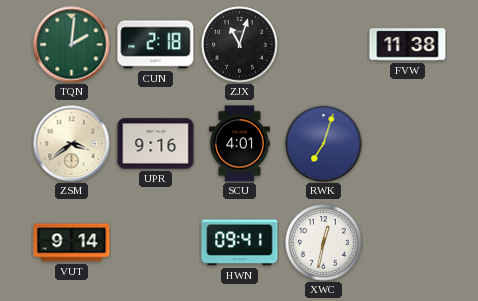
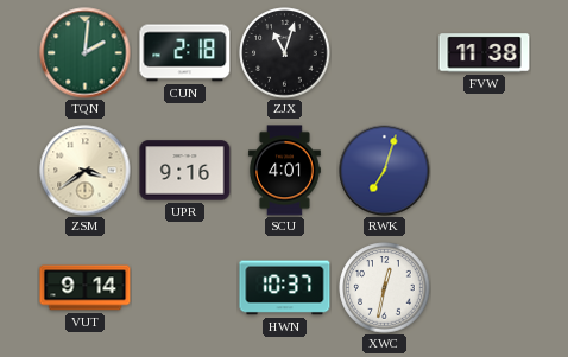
HWN: 09:41 -> 10:37
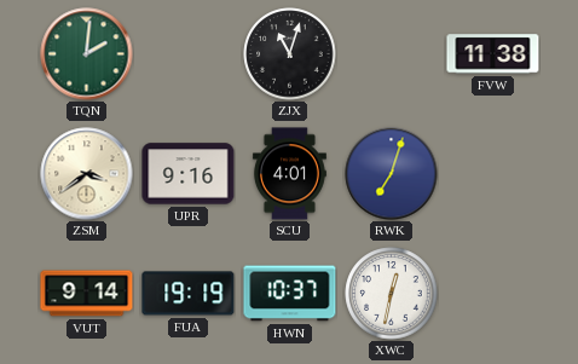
CUN: 2:18 -> none
FUA: none -> 19:19
